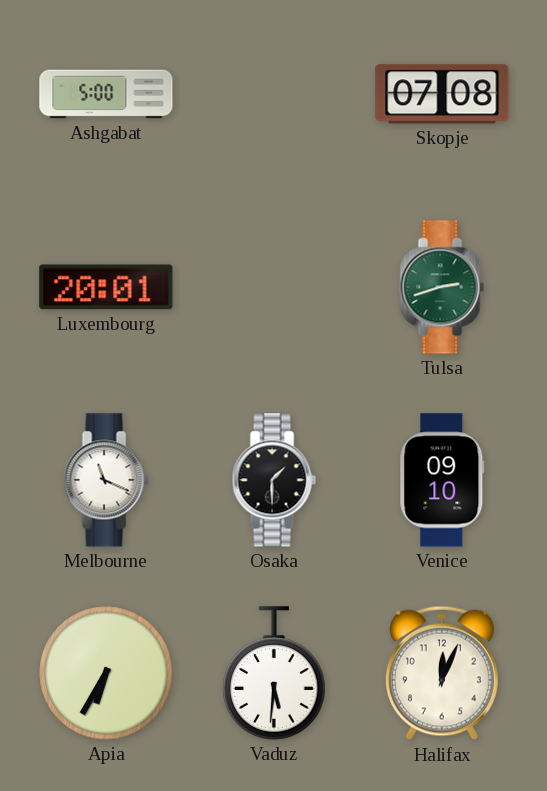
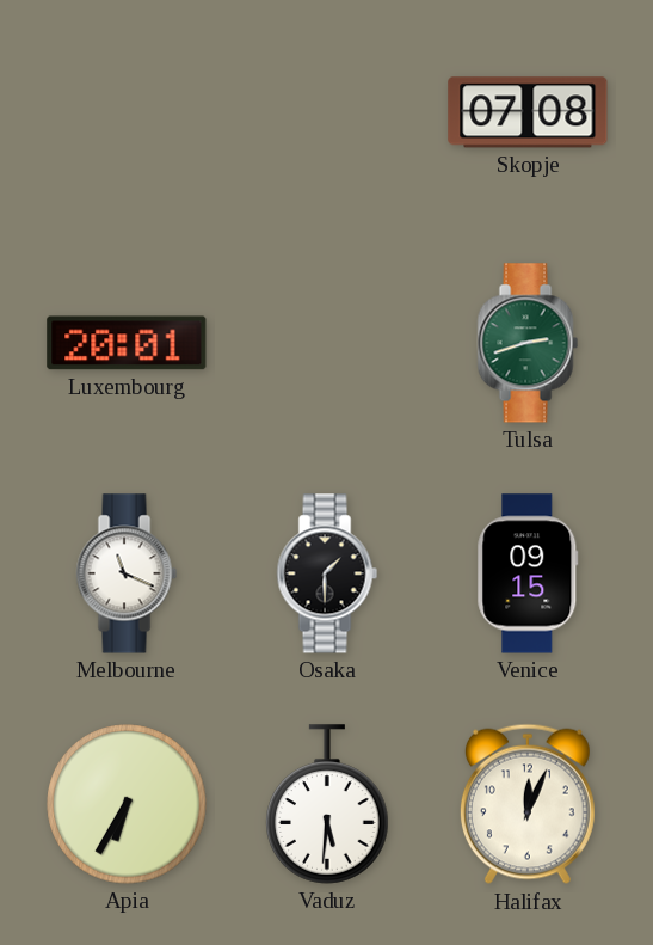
Ashgabat: 5:00 -> none
Venice: 09:10 -> 09:15
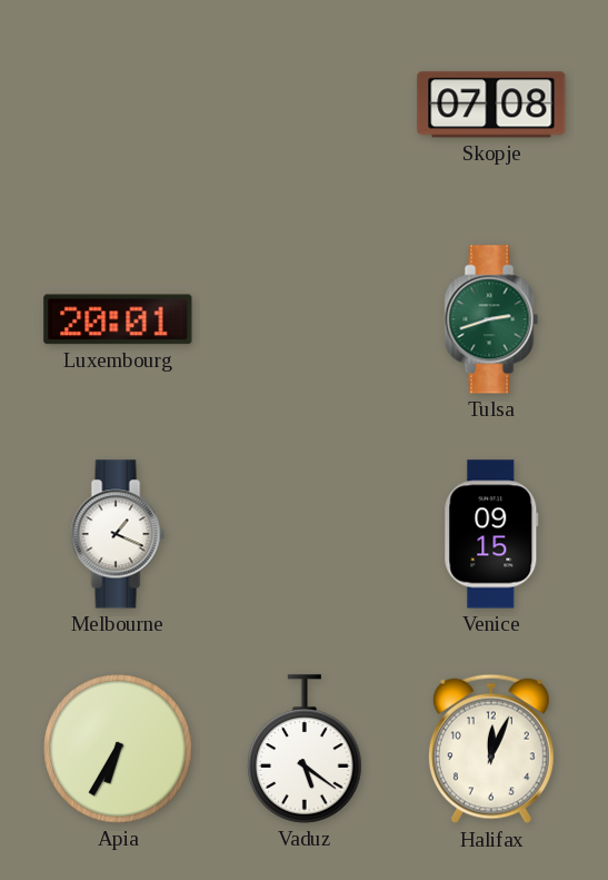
Melbourne: 11:19 -> 1:19
Osaka: 1:30 -> none
Vaduz: 5:31 -> 5:21
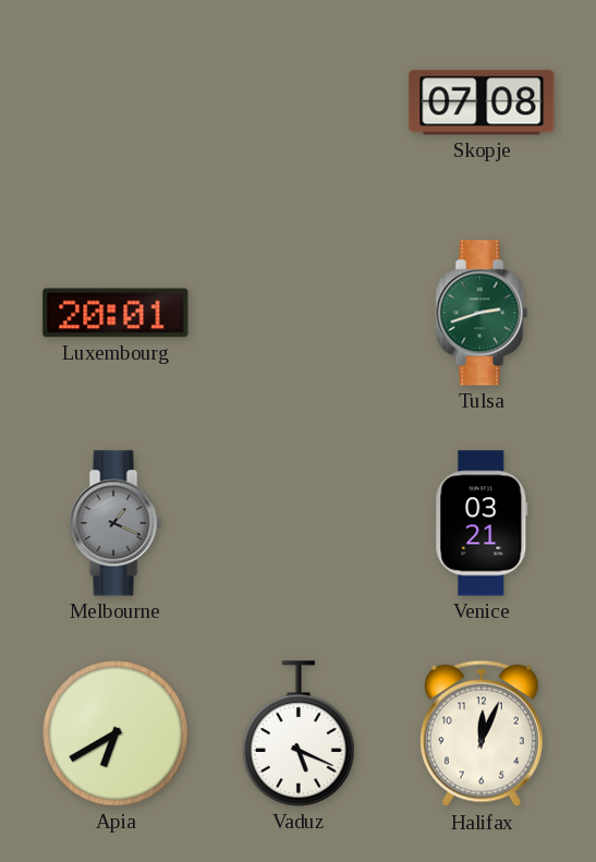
Melbourne dial: white -> grey
Venice: 09:15 -> 03:21
Apia: 6:35 -> 6:40
Vaduz: 5:21 -> 5:19
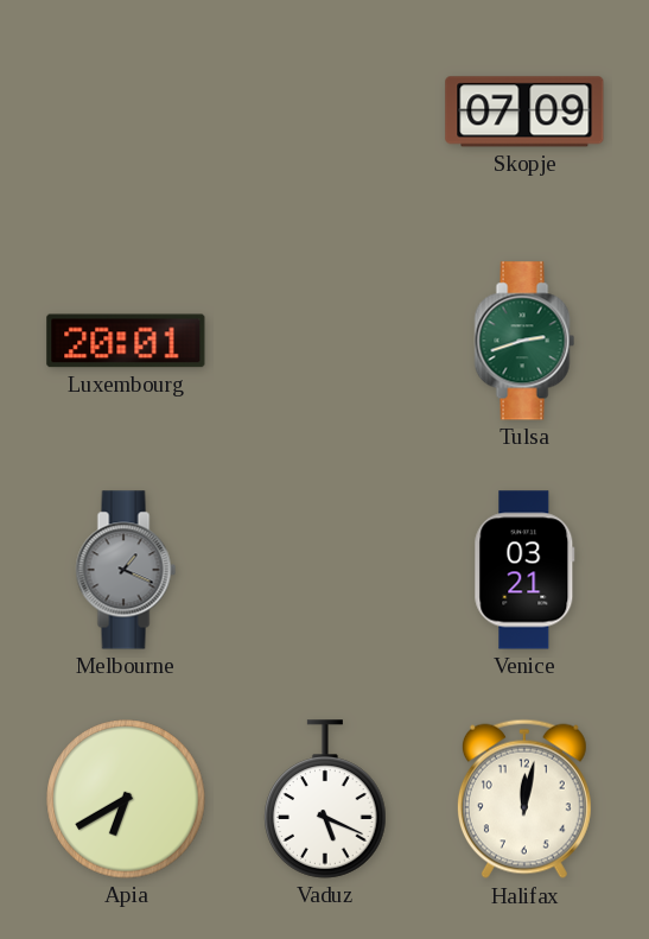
Skopje: 07:08 -> 07:09
Halifax: 12:04 -> 12:02
